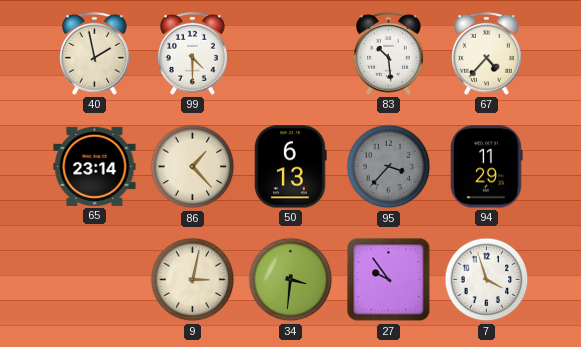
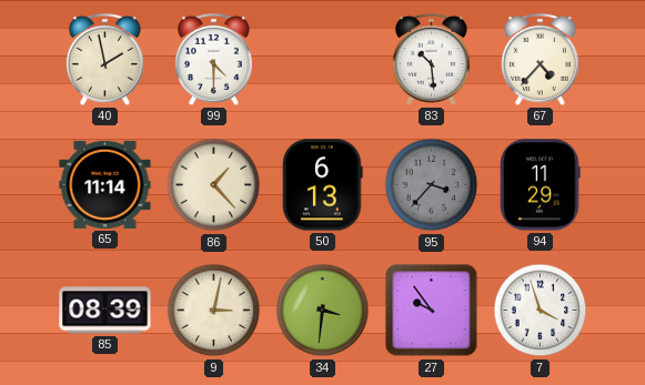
65: 23:14 -> 11:14
85: none -> 08:39
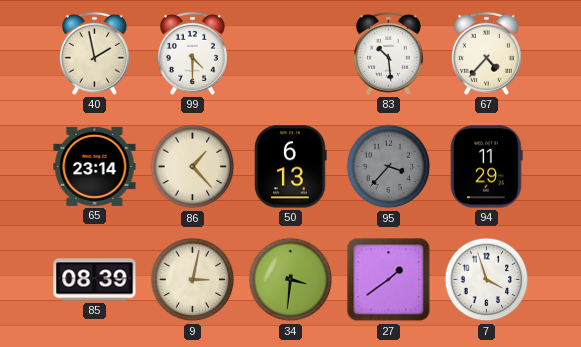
65: 11:14 -> 23:14
27: 9:54 -> 1:39
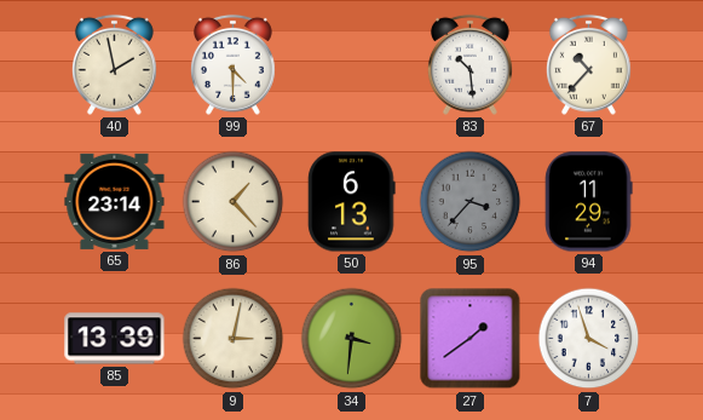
67: 4:37 -> 10:37
85: 08:39 -> 13:39
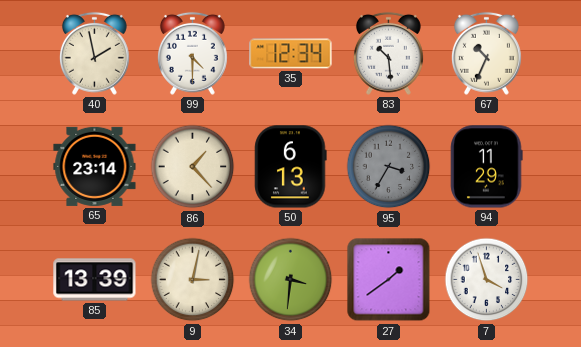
35: none -> 12:34
67: 10:37 -> 10:34
95: 3:37 -> 3:35
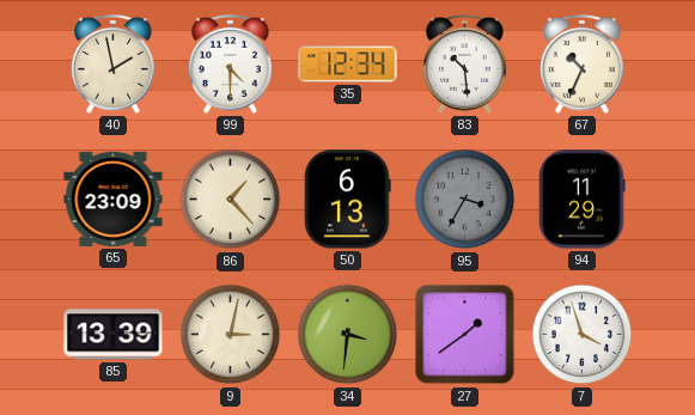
65: 23:14 -> 23:09
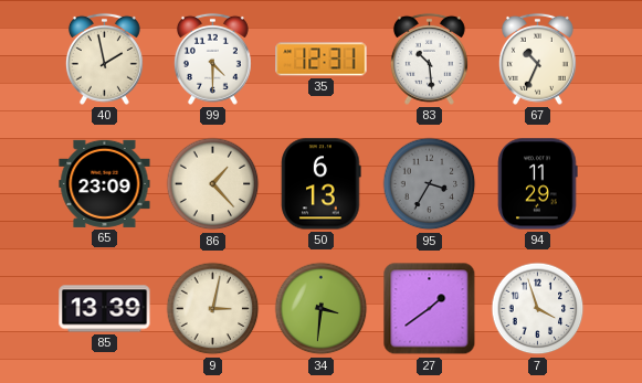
35: 12:34 -> 12:31
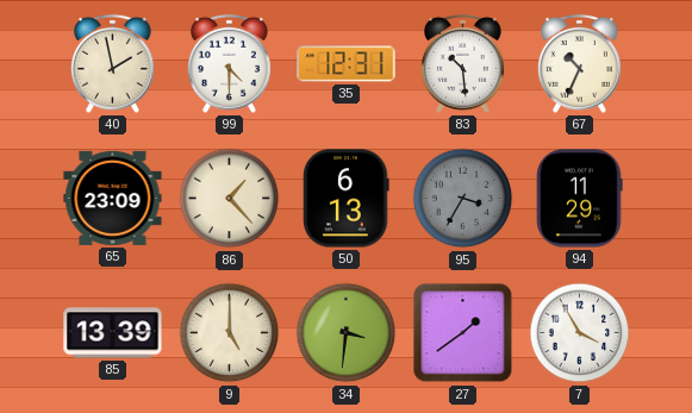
9: 3:02 -> 5:00
7: 3:57 -> 3:55
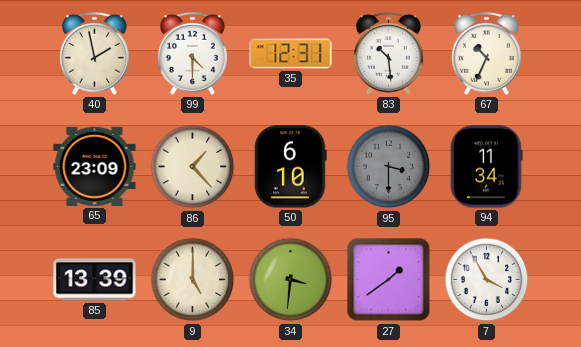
50: 6:13 -> 6:10
95: 3:35 -> 3:30
94: 11:29 -> 11:34
